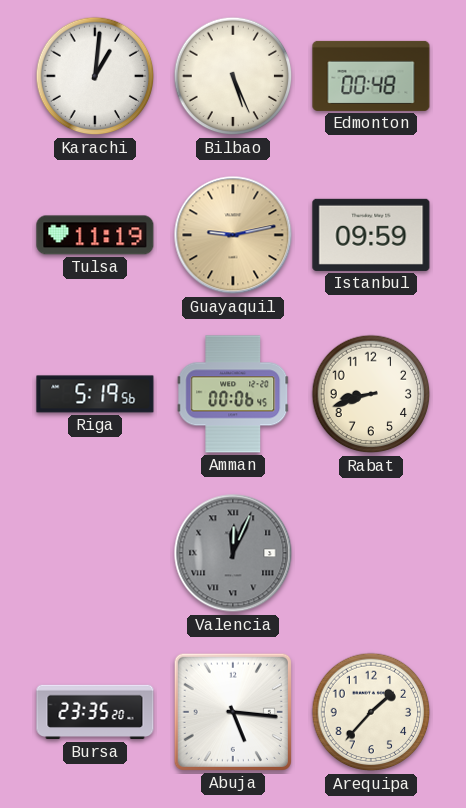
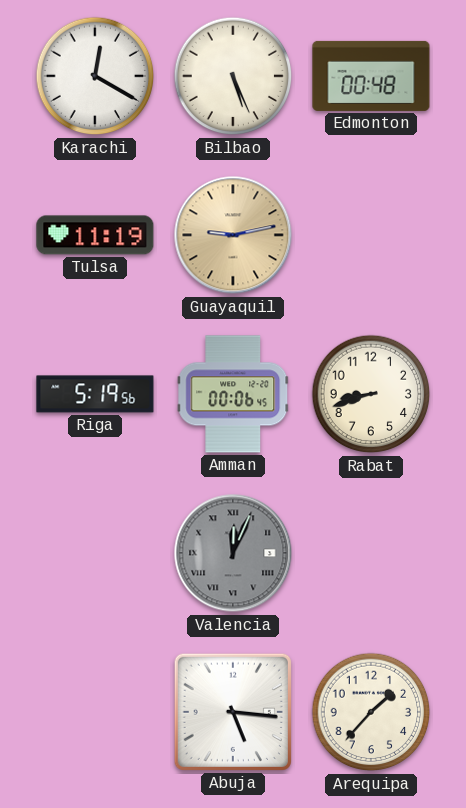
Karachi: 1:01 -> 12:20
Istanbul: 09:59 -> none
Bursa: 23:35 -> none
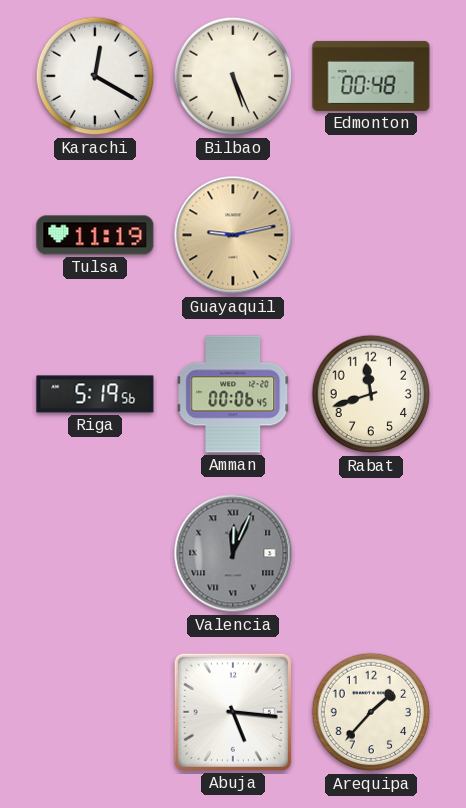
Rabat: 8:42 -> 11:42
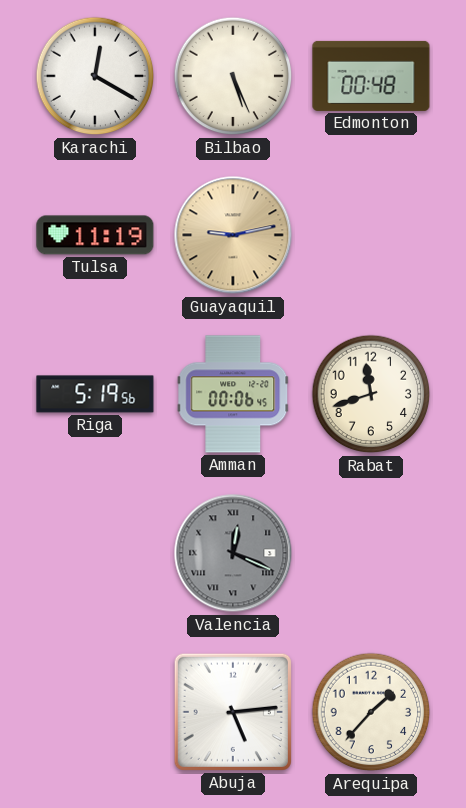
Valencia: 12:04 -> 12:19
Abuja: 5:16 -> 5:14
